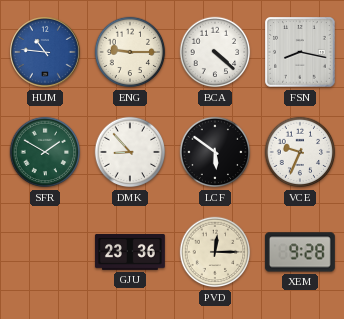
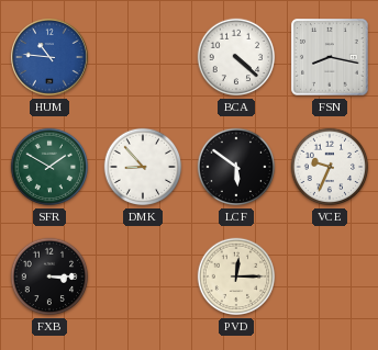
ENG: 9:15 -> none
FXB: none -> 3:15
GJU: 23:36 -> none
XEM: 9:28 -> none
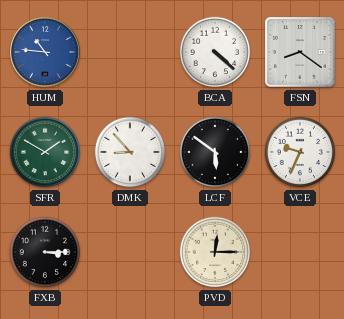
FSN: 8:17 -> 8:21
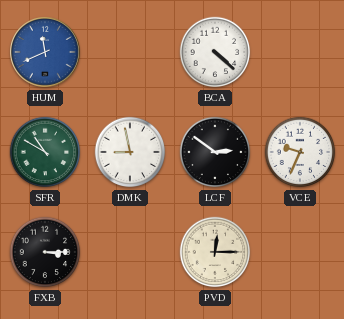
HUM: 10:46 -> 11:41
FSN: 8:21 -> none
SFR: 1:50 -> 10:50
DMK: 8:53 -> 8:58
LCF: 5:51 -> 2:51
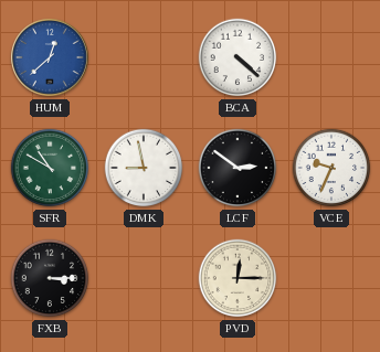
HUM: 11:41 -> 12:38
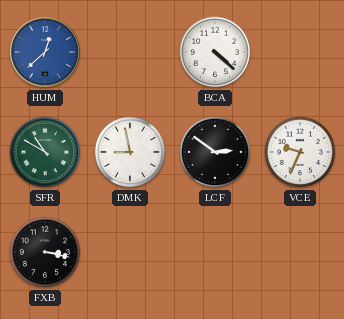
FXB: 3:15 -> 3:17
PVD: 12:15 -> none
